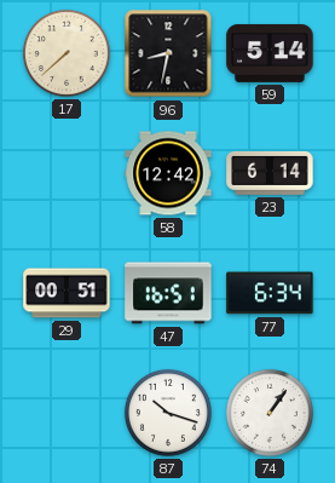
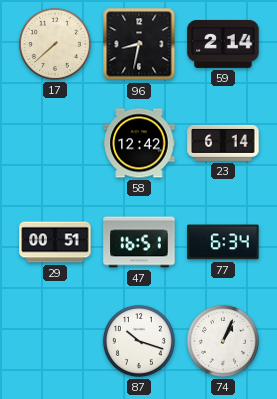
59: 5:14 -> 2:14
74: 1:06 -> 1:04
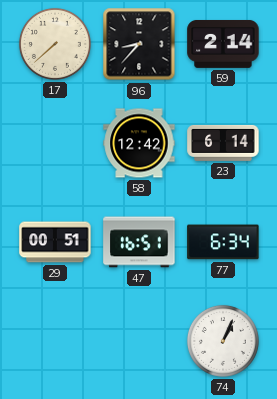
96: 8:32 -> 8:37
87: 10:18 -> none
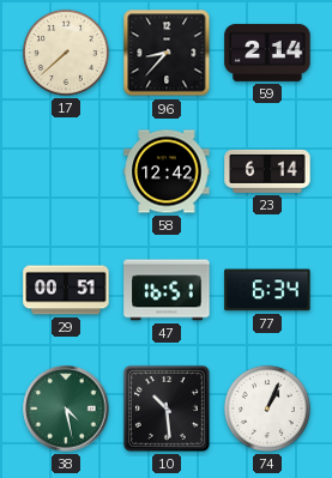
38: none -> 4:28
10: none -> 10:29
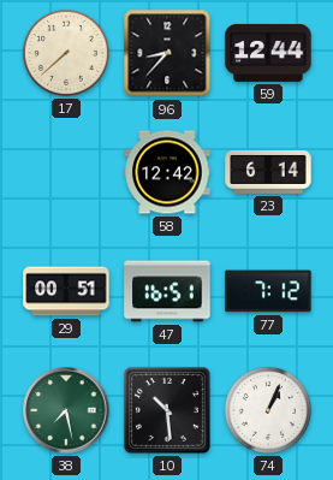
59: 2:14 -> 12:44
77: 6:34 -> 7:12
38: 4:28 -> 7:28
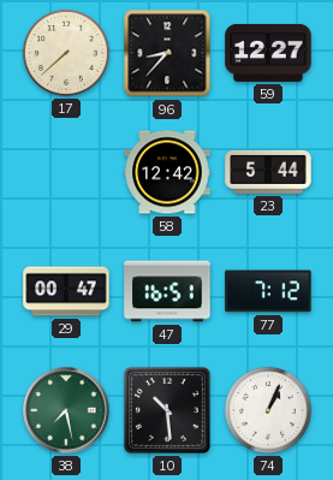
59: 12:44 -> 12:27
23: 6:14 -> 5:44
29: 00:51 -> 00:47
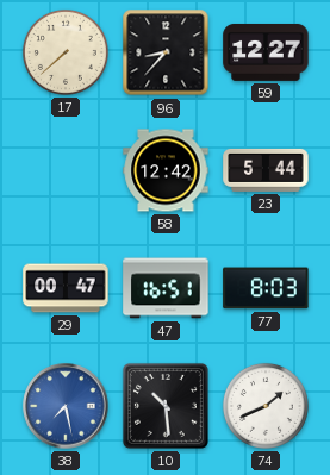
77: 7:12 -> 8:03
38 dial: green -> blue
74: 1:04 -> 1:41
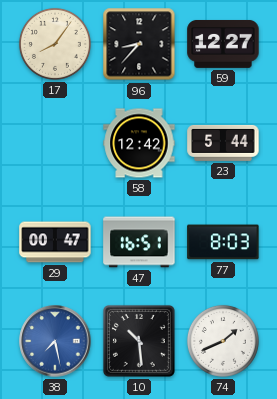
17: 7:38 -> 8:06
